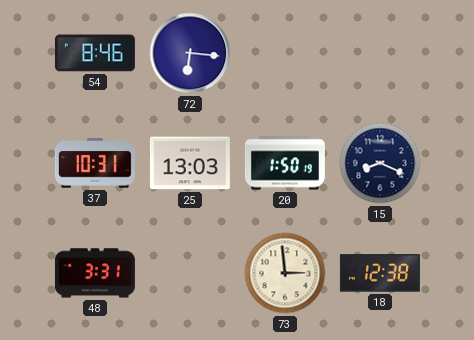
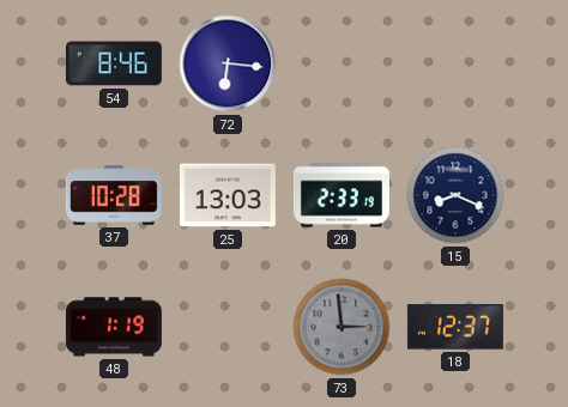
37: 10:31 -> 10:28
20: 1:50 -> 2:33
48: 3:31 -> 1:19
73 dial: cream -> grey
18: 12:38 -> 12:37
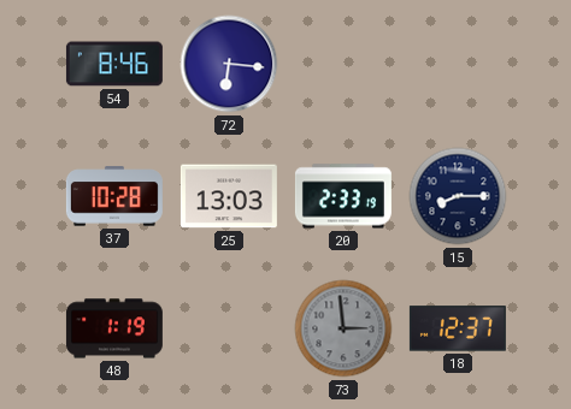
15: 8:19 -> 8:15
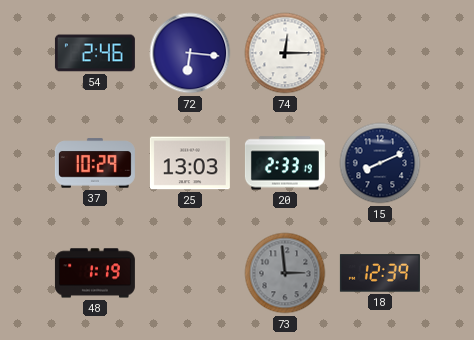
54: 8:46 -> 2:46
74: none -> 12:15
37: 10:28 -> 10:29
15: 8:15 -> 8:11
18: 12:37 -> 12:39
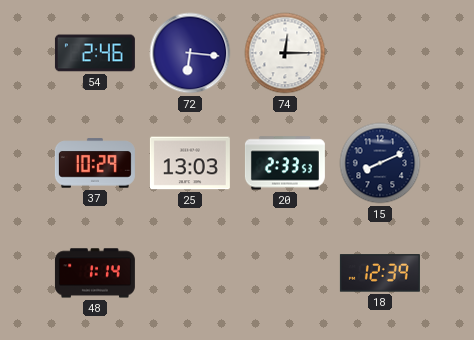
20: 2:33:19 -> 2:33:53
48: 1:19 -> 1:14
73: 2:59 -> none
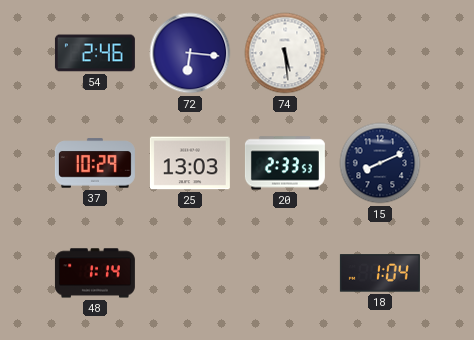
74: 12:15 -> 5:29
18: 12:39 -> 1:04
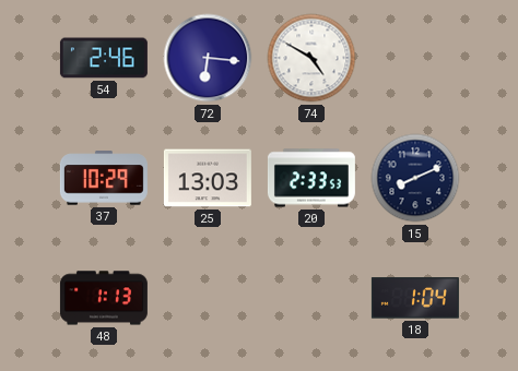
74: 5:29 -> 4:50
48: 1:14 -> 1:13
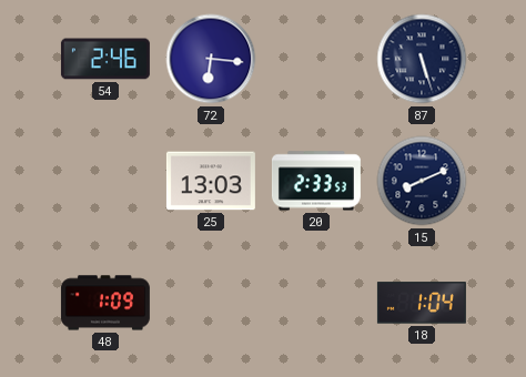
74: 4:50 -> none
87: none -> 5:27
37: 10:29 -> none
48: 1:13 -> 1:09
